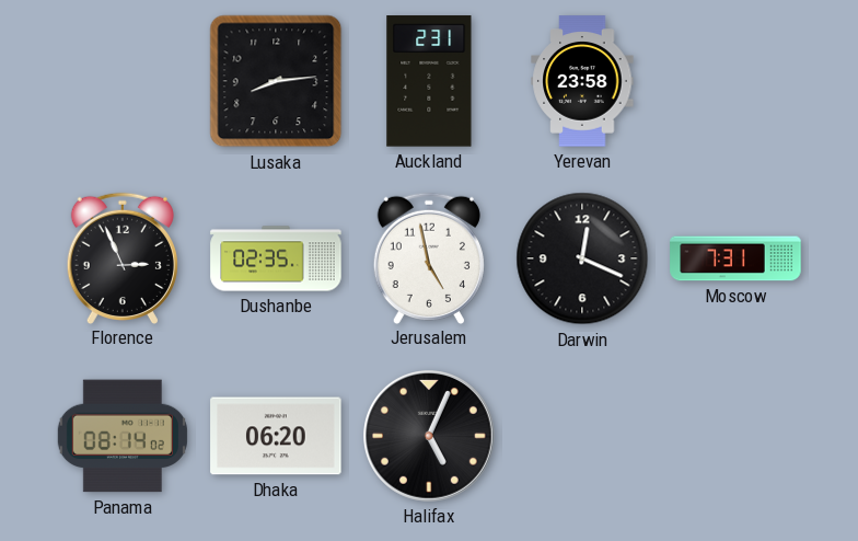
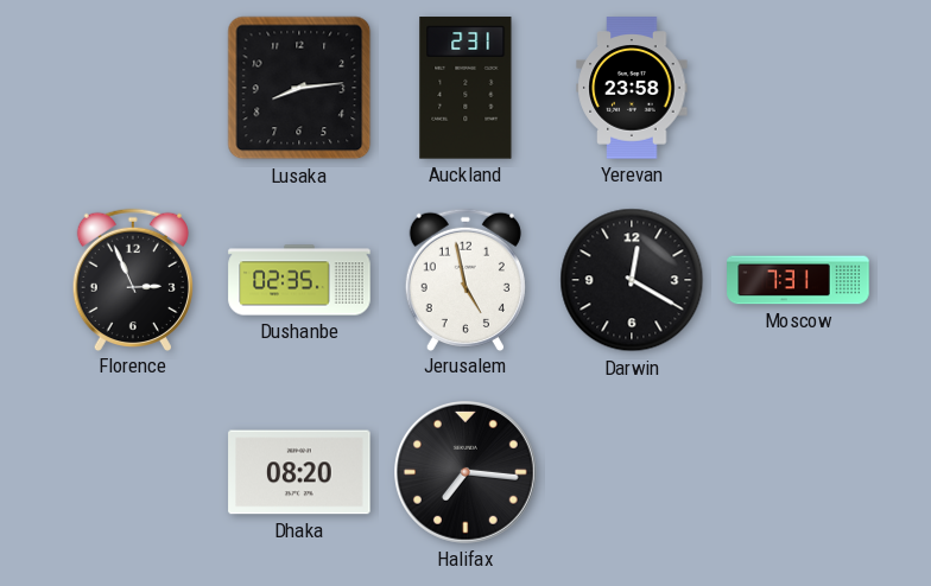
Darwin: 12:19 -> 12:20
Panama: 08:14 -> none
Dhaka: 06:20 -> 08:20
Halifax: 5:04 -> 7:16
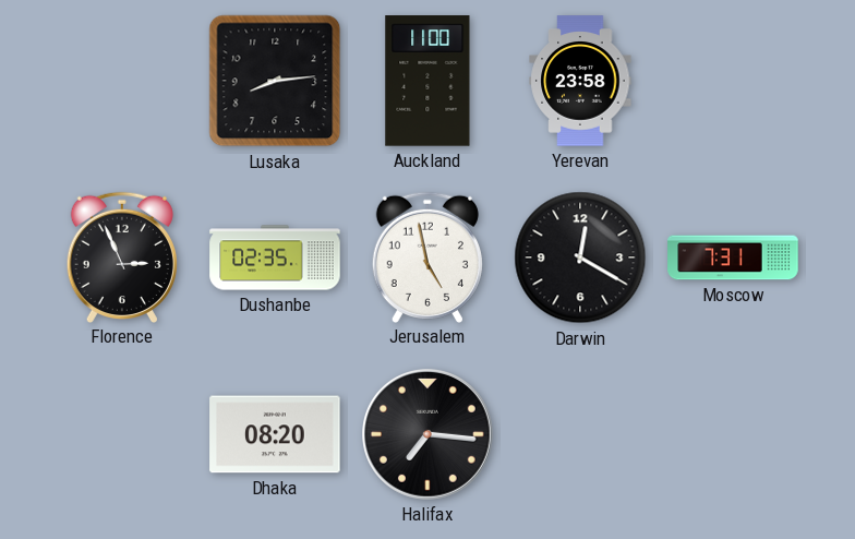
Auckland: 2:31 -> 11:00
